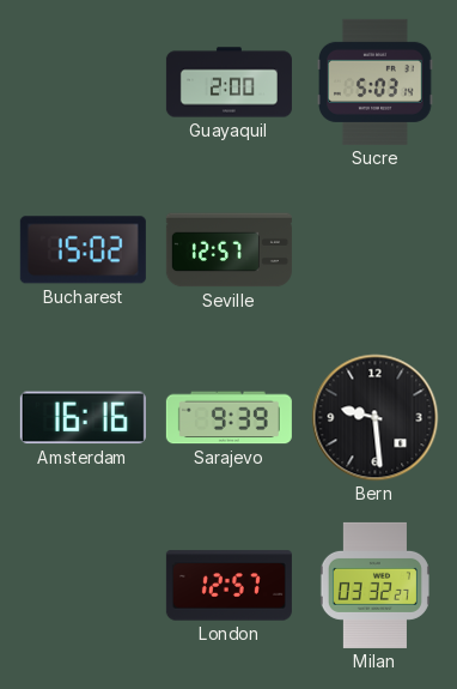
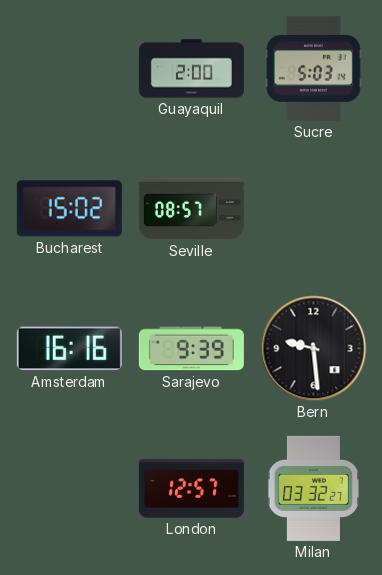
Seville: 12:57 -> 08:57
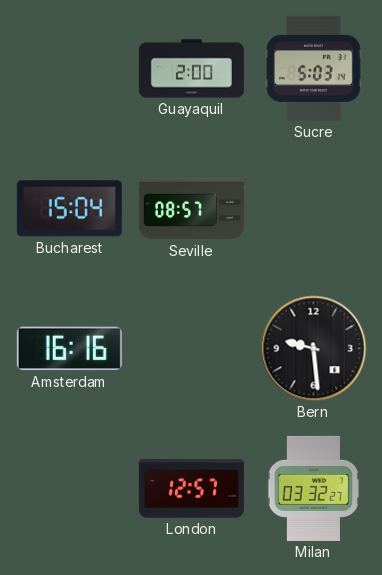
Bucharest: 15:02 -> 15:04
Sarajevo: 9:39 -> none
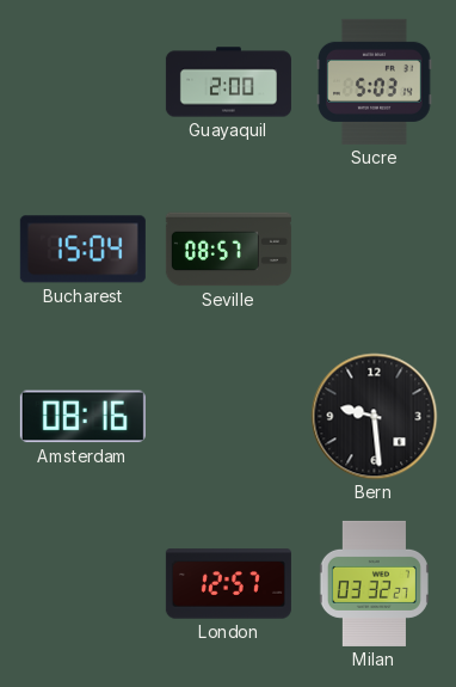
Amsterdam: 16:16 -> 08:16
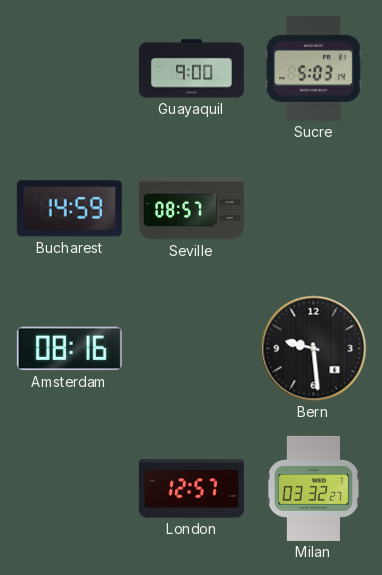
Guayaquil: 2:00 -> 9:00
Bucharest: 15:04 -> 14:59
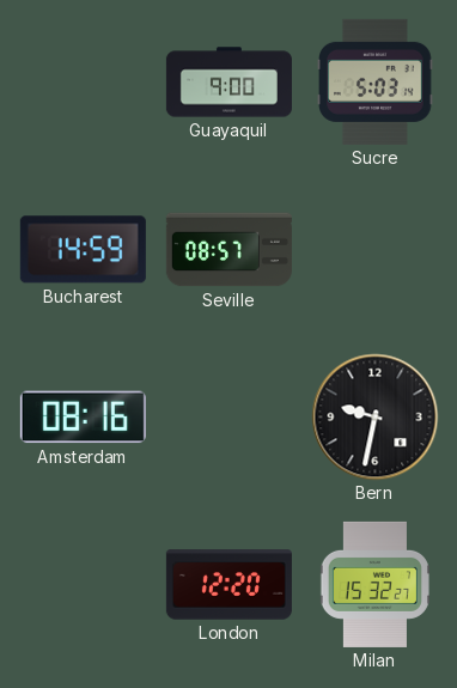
Bern: 9:29 -> 9:32
London: 12:57 -> 12:20
Milan: 03:32 -> 15:32
